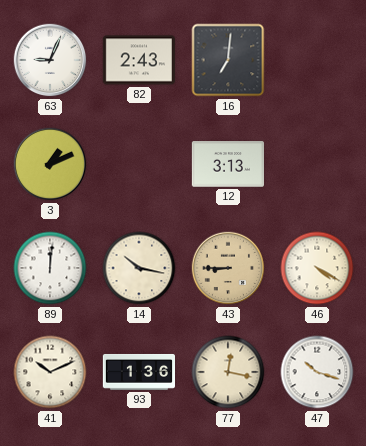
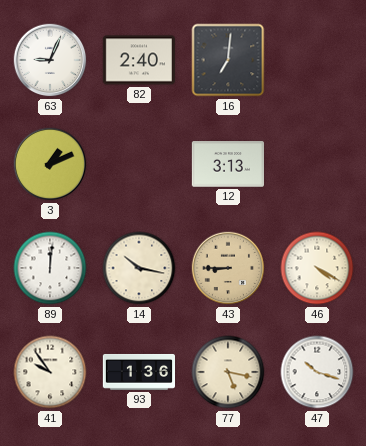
82: 2:43 -> 2:40
41: 10:11 -> 9:54
77: 12:17 -> 5:17
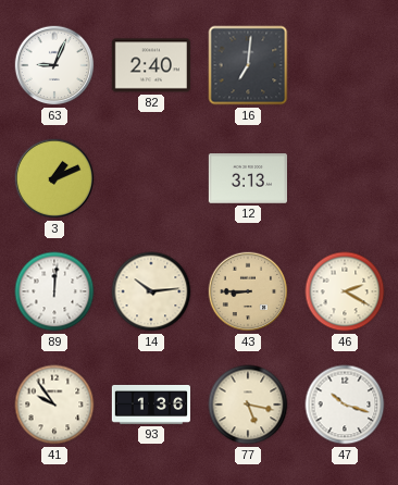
14: 10:17 -> 10:14
46: 4:20 -> 2:20
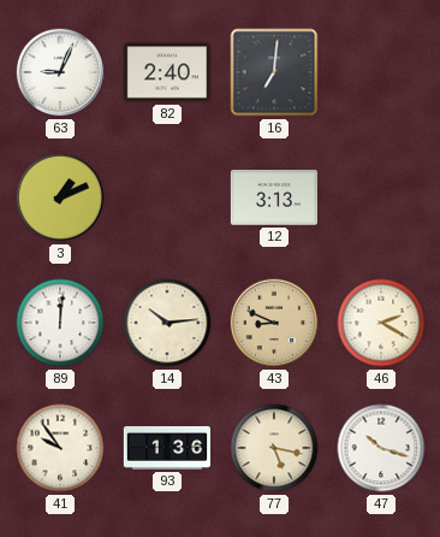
43: 8:45 -> 8:49
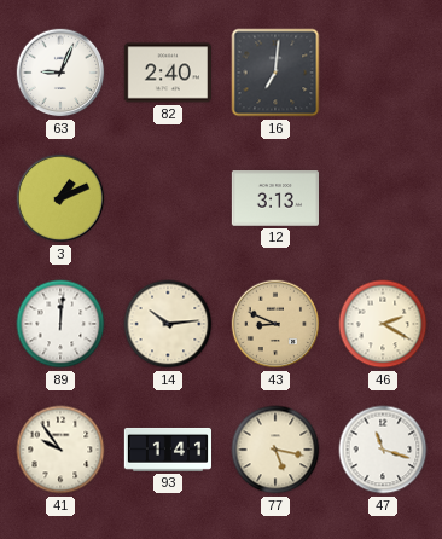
93: 1:36 -> 1:41
47: 10:18 -> 11:18
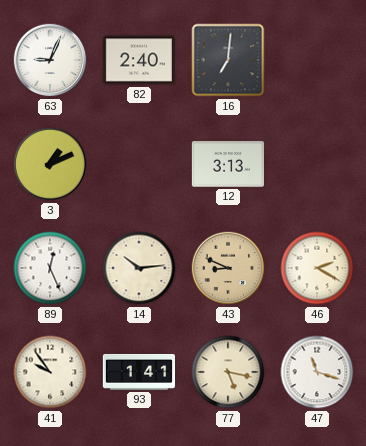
89: 12:01 -> 12:26
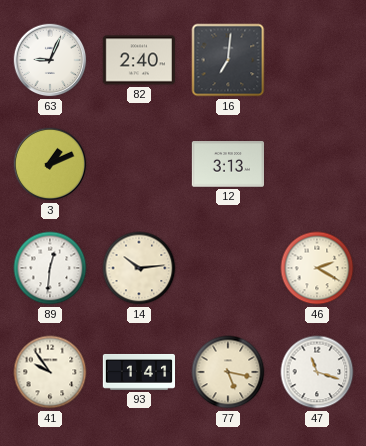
89: 12:26 -> 12:31
43: 8:49 -> none
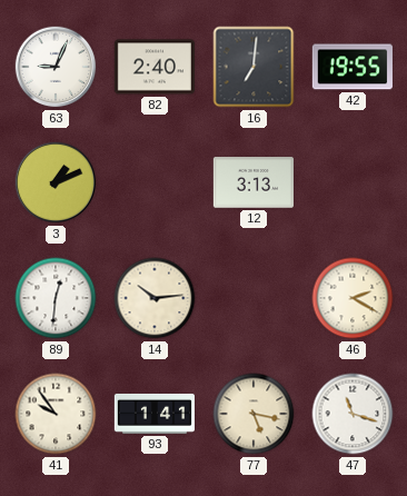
42: none -> 19:55
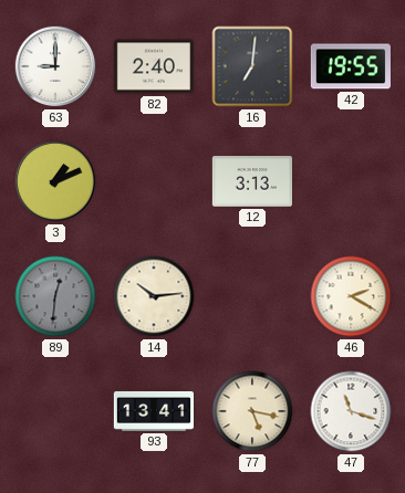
63: 9:04 -> 9:00
89 dial: white -> grey
41: 9:54 -> none
93: 1:41 -> 13:41
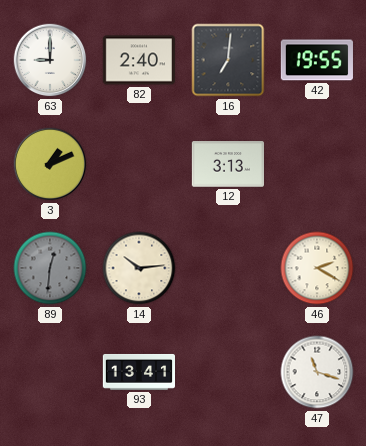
77: 5:17 -> none
